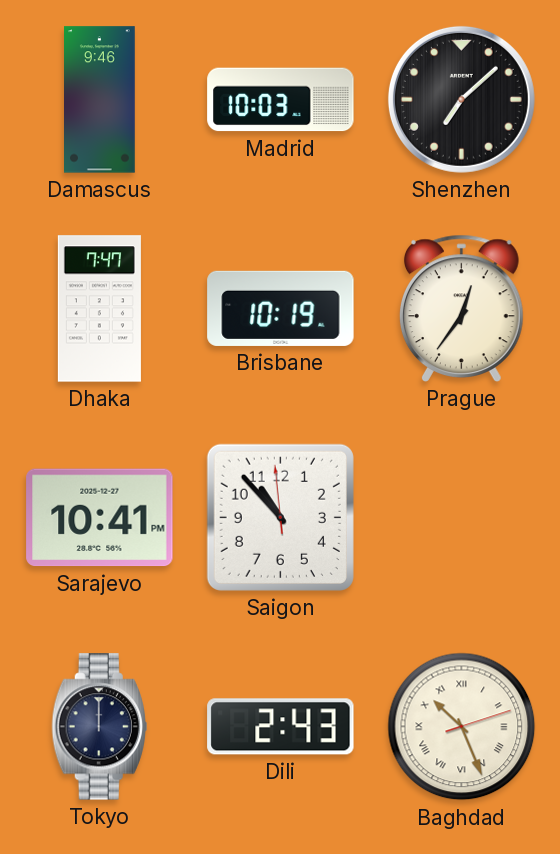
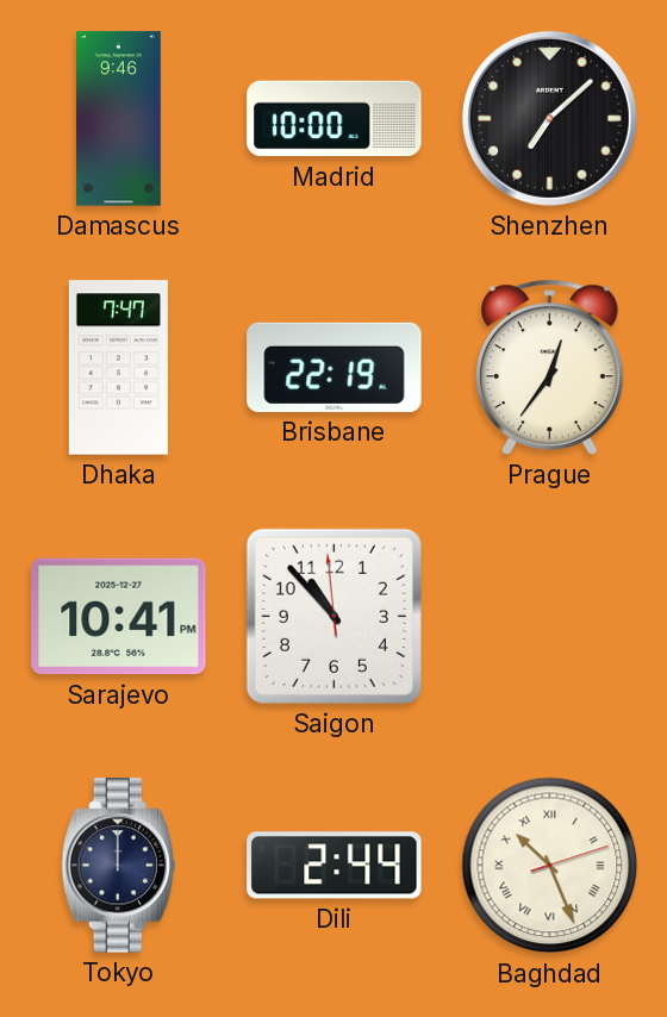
Madrid: 10:03 -> 10:00
Brisbane: 10:19 -> 22:19
Dili: 2:43 -> 2:44
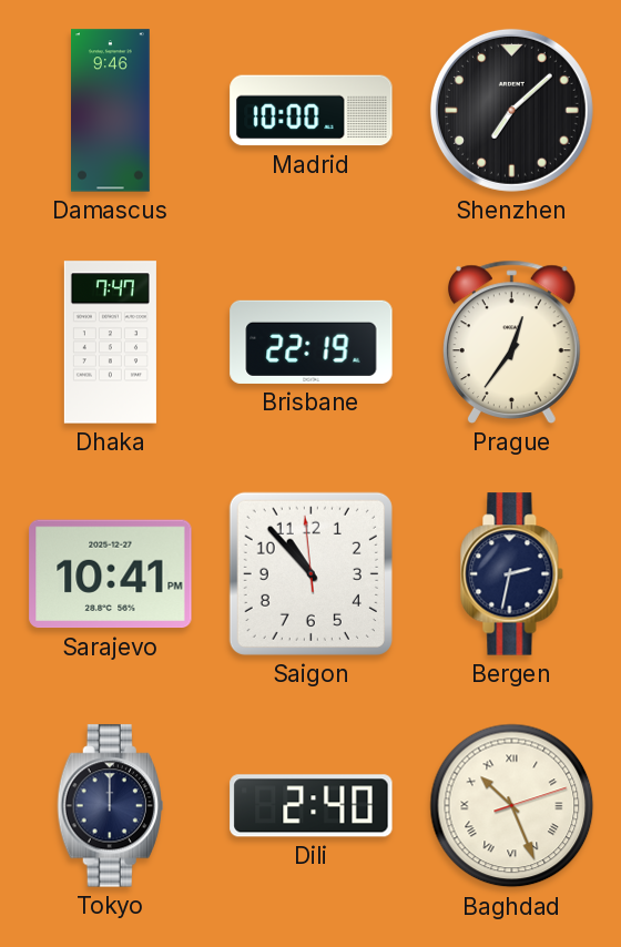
Bergen: none -> 2:32
Dili: 2:44 -> 2:40
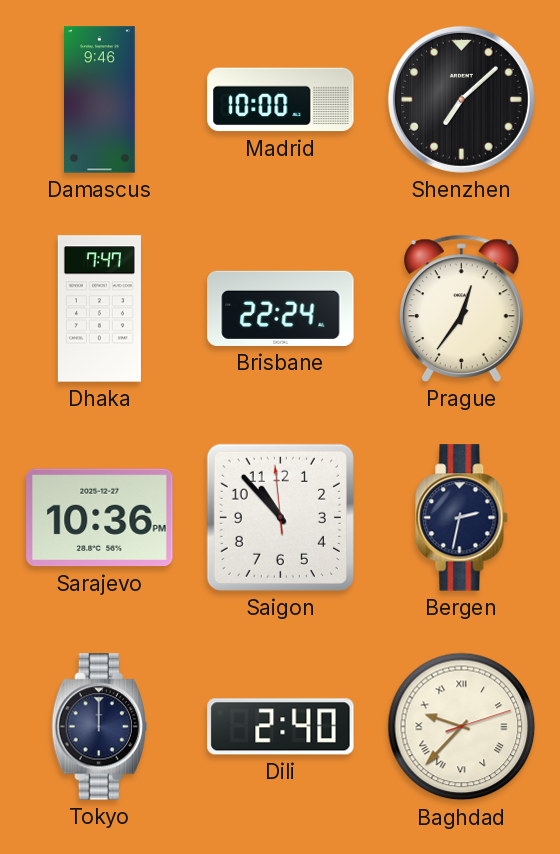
Brisbane: 22:19 -> 22:24
Sarajevo: 10:41 -> 10:36
Baghdad: 10:26 -> 9:37
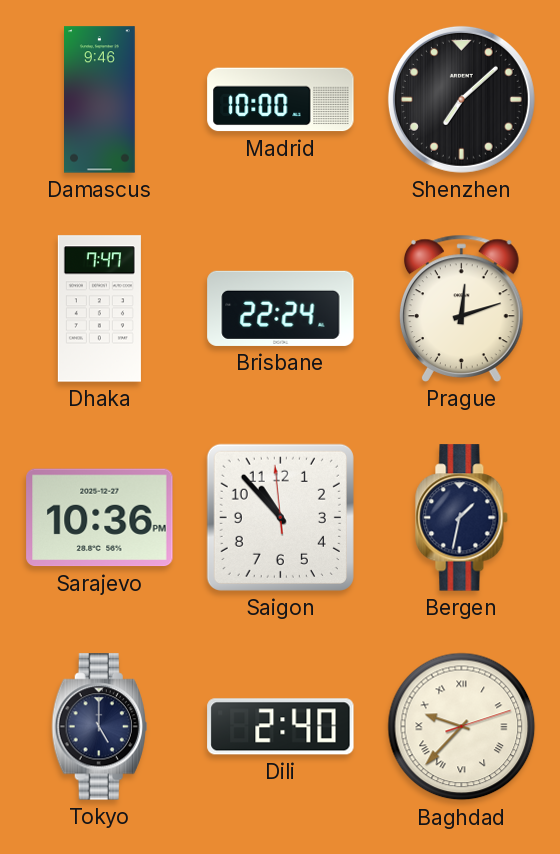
Prague: 12:36 -> 12:12
Bergen: 2:32 -> 1:32
Tokyo: 12:00 -> 5:00
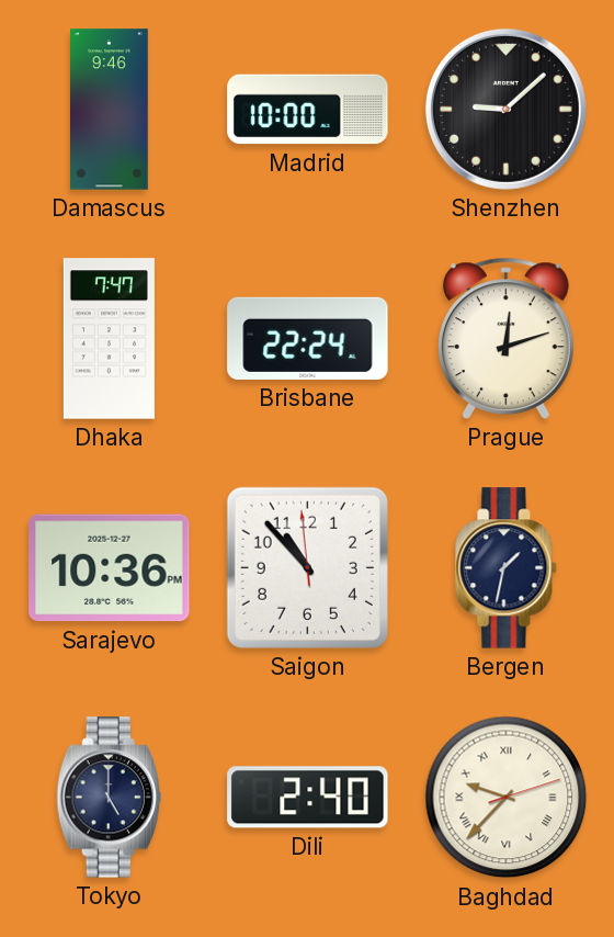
Shenzhen: 7:08 -> 9:08
